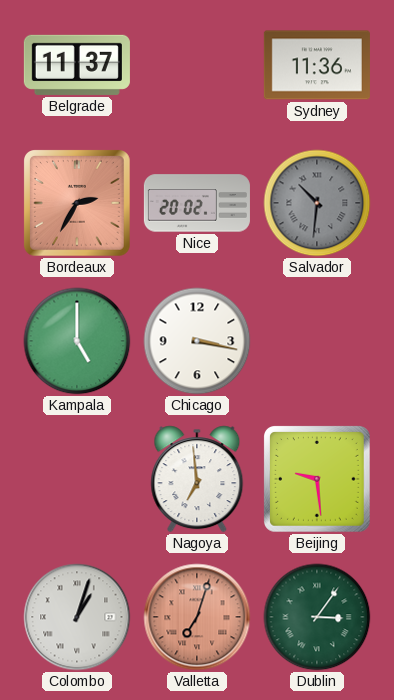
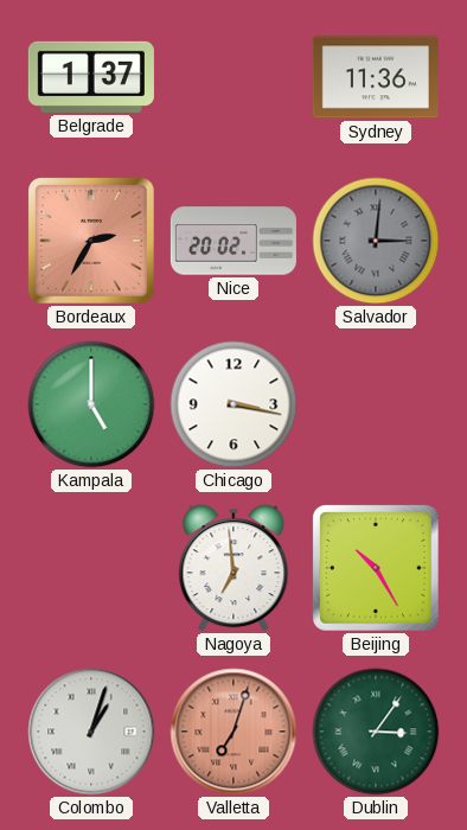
Belgrade: 11:37 -> 1:37
Salvador: 10:31 -> 3:01
Beijing: 9:29 -> 10:25
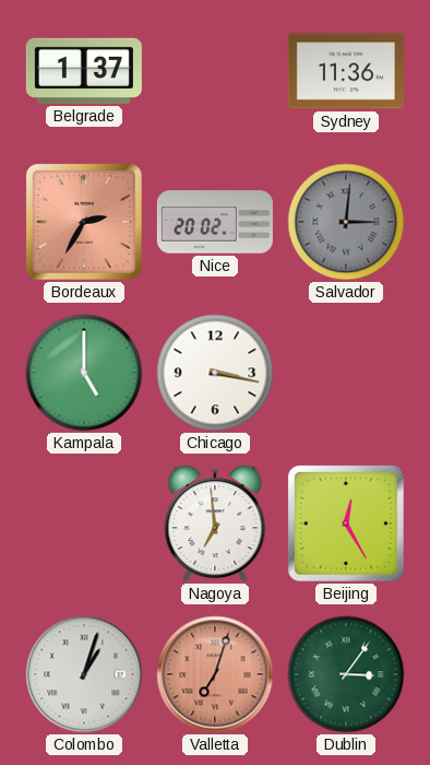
Beijing: 10:25 -> 12:25
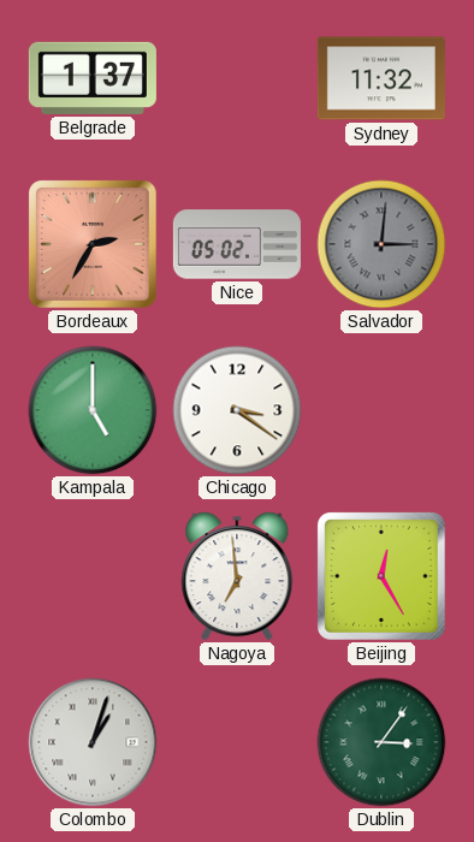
Sydney: 11:36 -> 11:32
Nice: 20:02 -> 05:02
Chicago: 3:17 -> 3:21
Valletta: 7:03 -> none
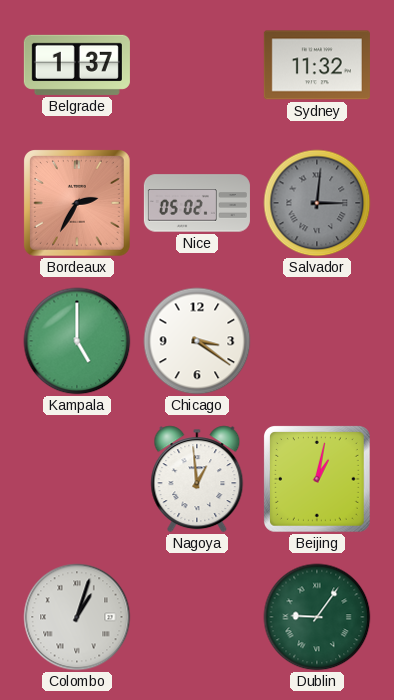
Nagoya: 6:59 -> 12:59
Beijing: 12:25 -> 1:02
Dublin: 3:06 -> 9:06
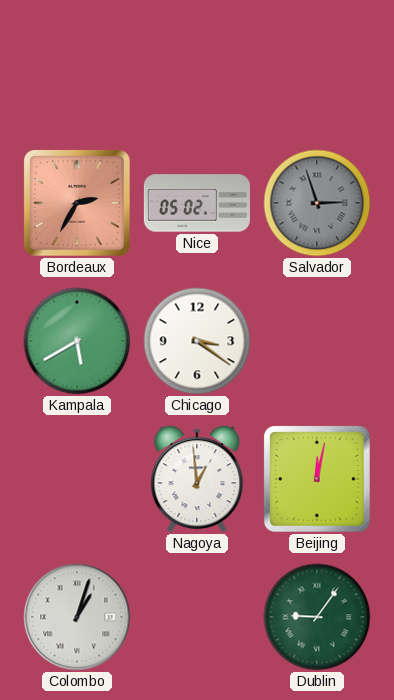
Belgrade: 1:37 -> none
Sydney: 11:32 -> none
Salvador: 3:01 -> 2:57
Kampala: 5:00 -> 5:40
Beijing: 1:02 -> 12:02
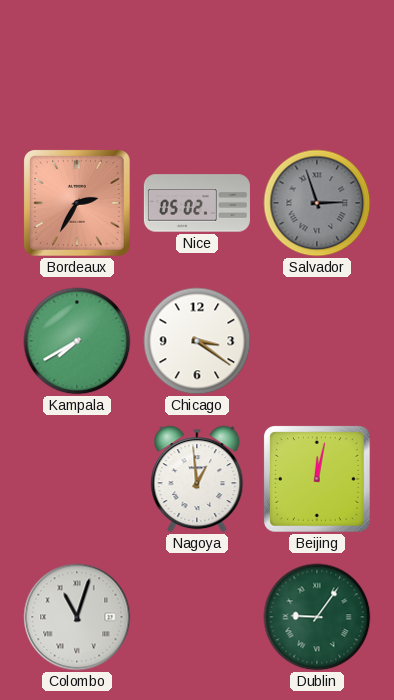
Kampala: 5:40 -> 7:40
Colombo: 1:03 -> 11:03
